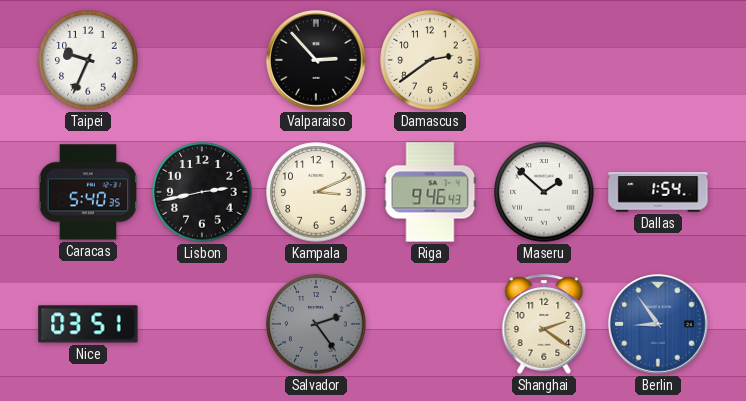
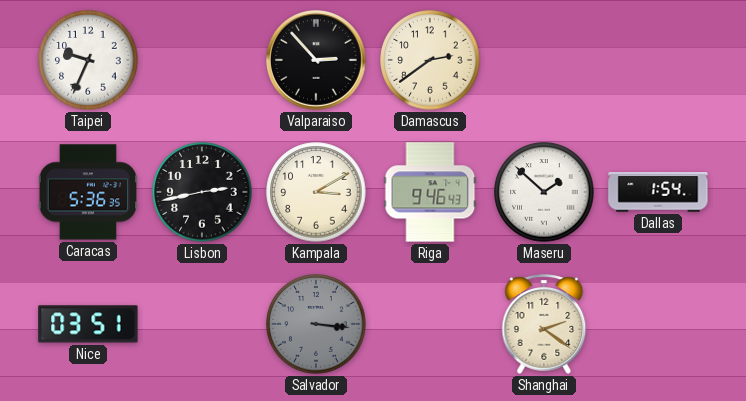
Caracas: 5:40 -> 5:36
Kampala: 3:11 -> 3:10
Salvador: 2:24 -> 3:16
Berlin: 8:54 -> none
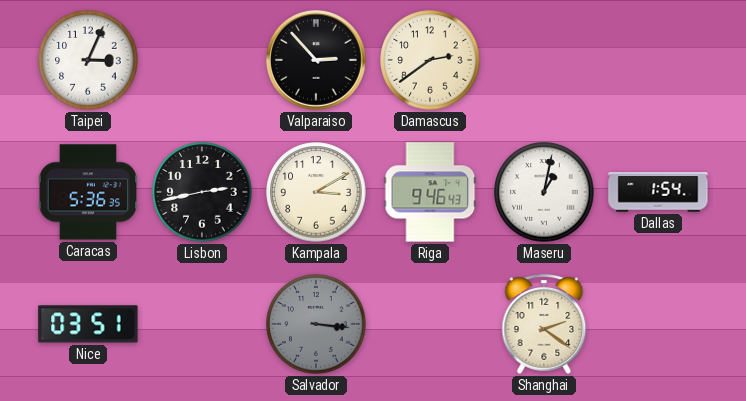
Taipei: 9:34 -> 3:04
Maseru: 1:52 -> 1:02
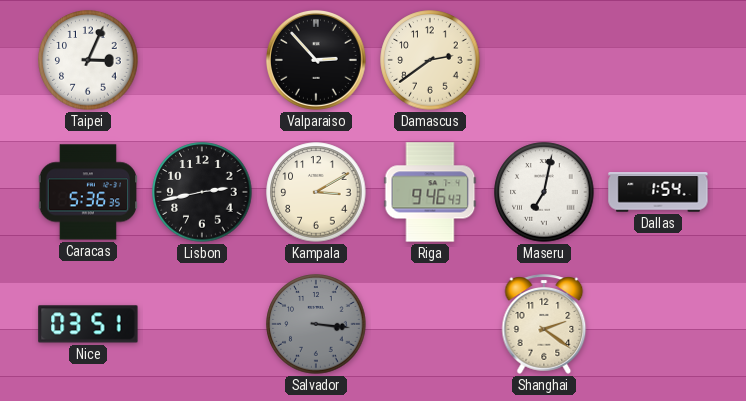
Maseru: 1:02 -> 7:02
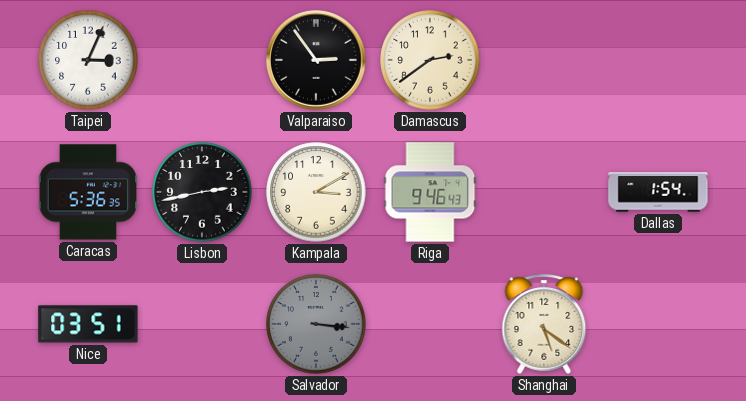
Valparaiso: 2:53 -> 2:54
Maseru: 7:02 -> none
Shanghai: 2:21 -> 5:21
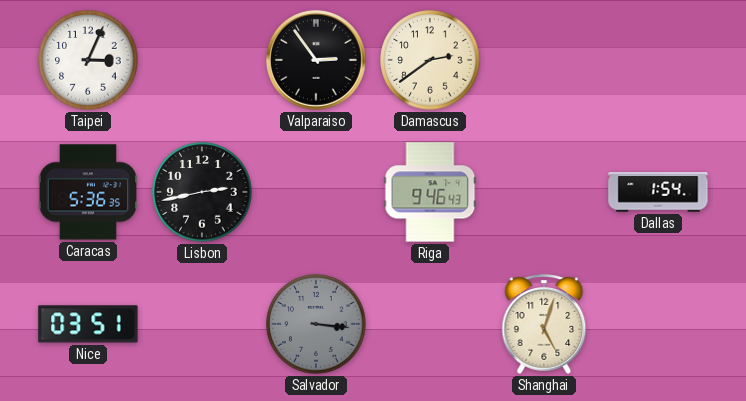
Kampala: 3:10 -> none
Shanghai: 5:21 -> 5:03
